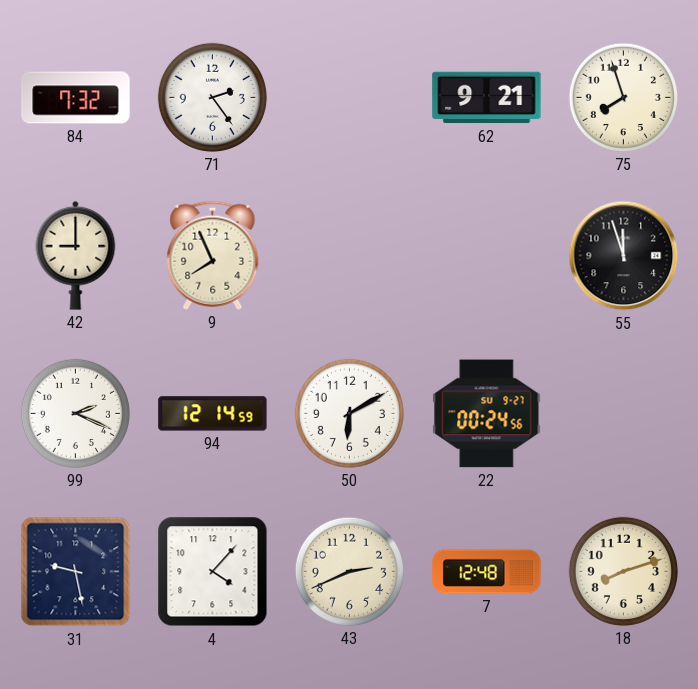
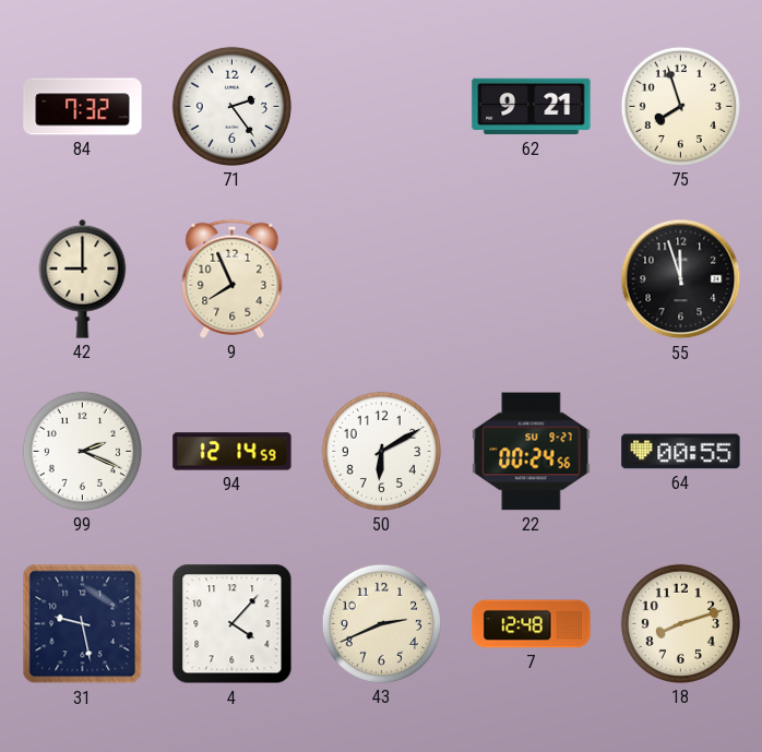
64: none -> 00:55
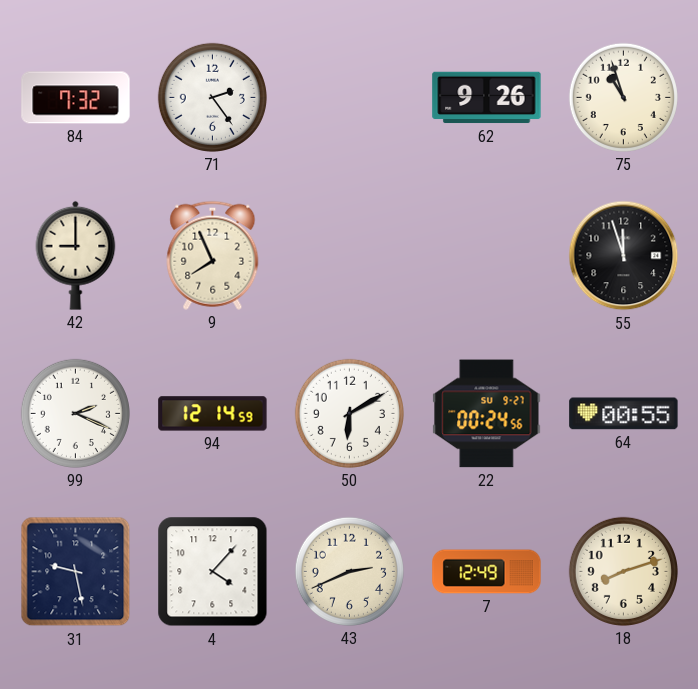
62: 9:21 -> 9:26
75: 7:57 -> 10:57
7: 12:48 -> 12:49
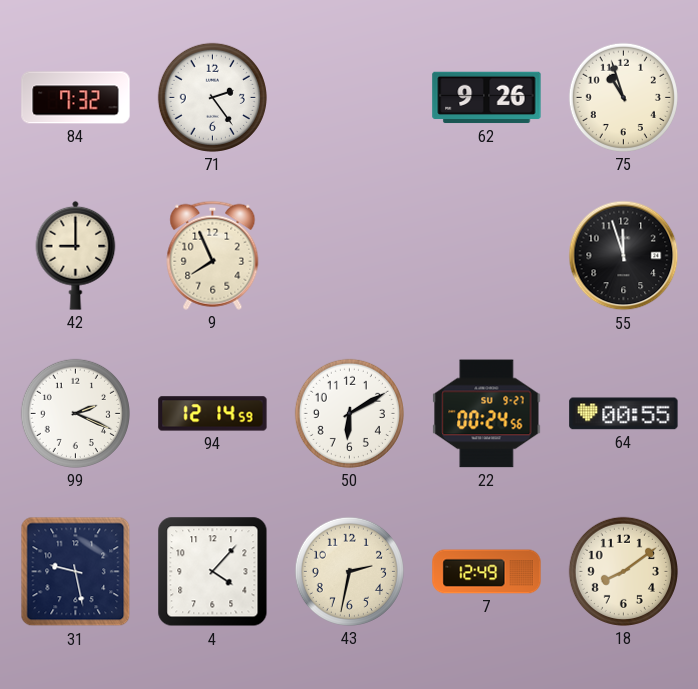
43: 2:41 -> 2:32
18: 8:12 -> 8:09
